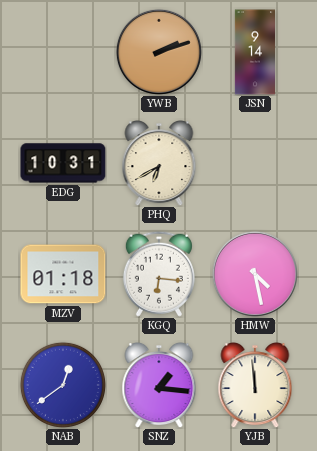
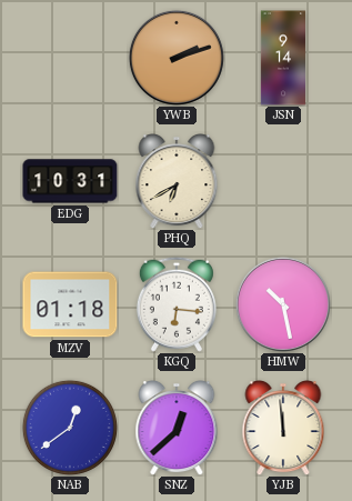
HMW: 4:28 -> 10:28
SNZ: 1:16 -> 12:38
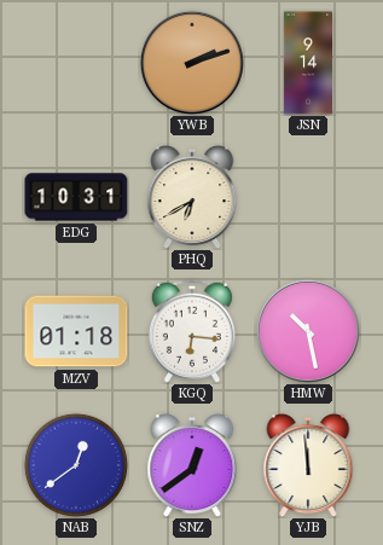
SNZ: 12:38 -> 12:39
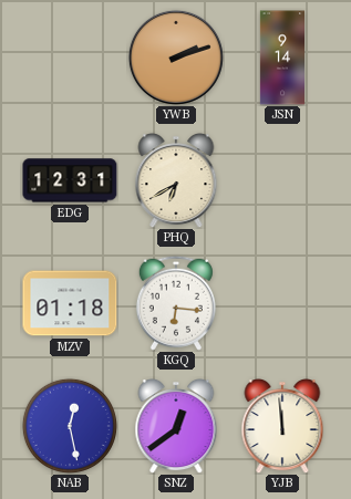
EDG: 10:31 -> 12:31
HMW: 10:28 -> none
NAB: 12:39 -> 12:28
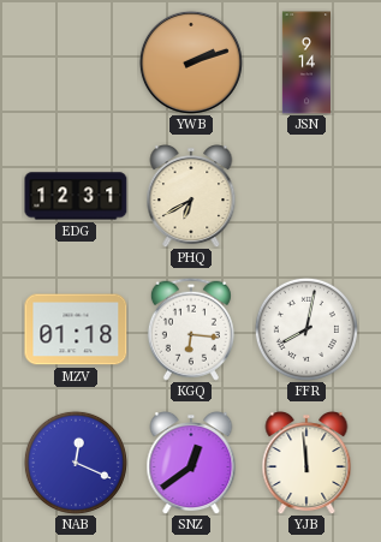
FFR: none -> 8:02
NAB: 12:28 -> 12:19
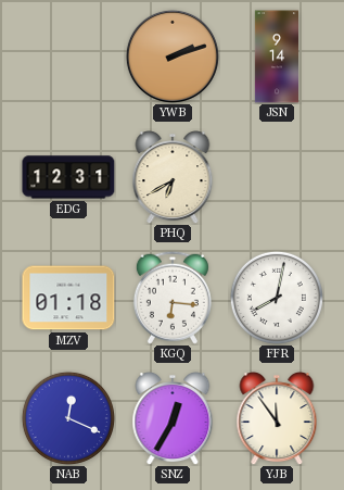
SNZ: 12:39 -> 12:35
YJB: 11:59 -> 11:54
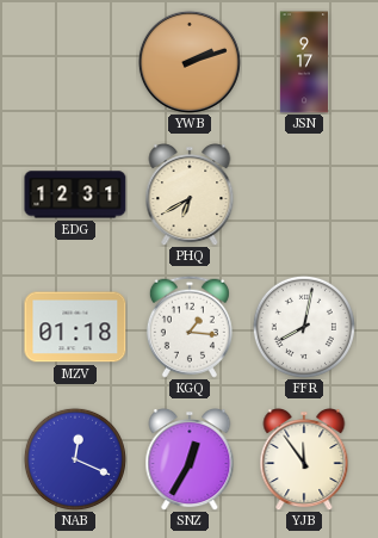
JSN: 9:14 -> 9:17
KGQ: 6:16 -> 1:16
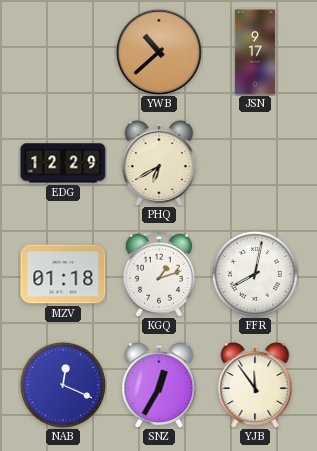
YWB: 2:12 -> 10:38
EDG: 12:31 -> 12:29
KGQ: 1:16 -> 1:12
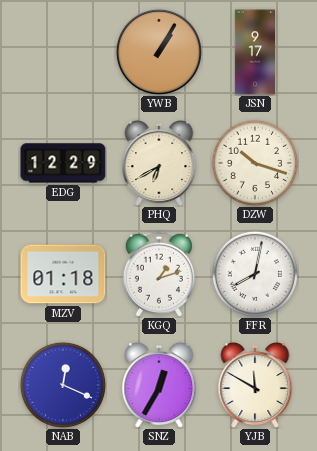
YWB: 10:38 -> 1:05
DZW: none -> 10:18
YJB: 11:54 -> 11:50
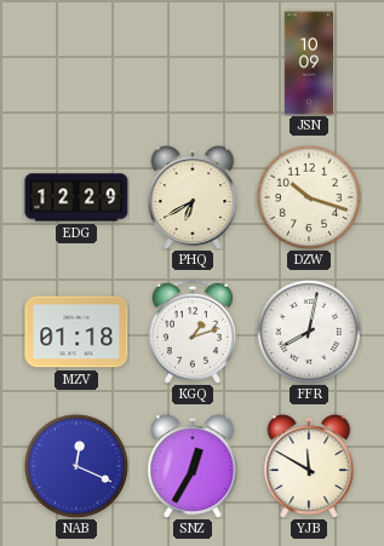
YWB: 1:05 -> none
JSN: 9:17 -> 10:09
